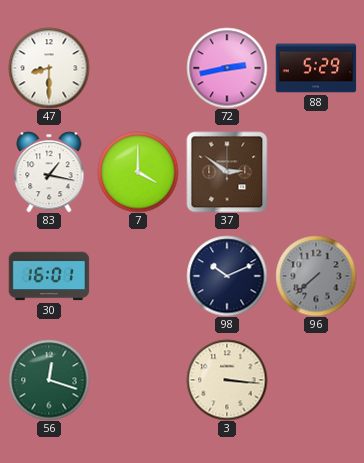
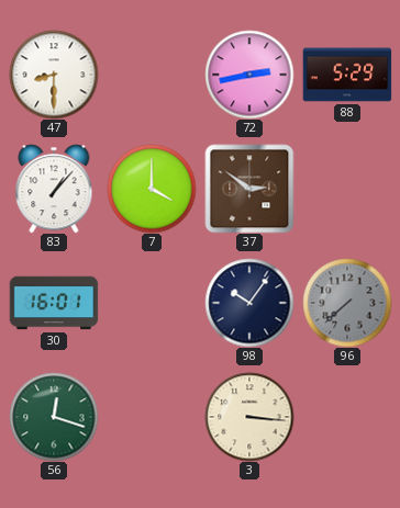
83: 1:17 -> 1:07
98: 10:11 -> 10:06
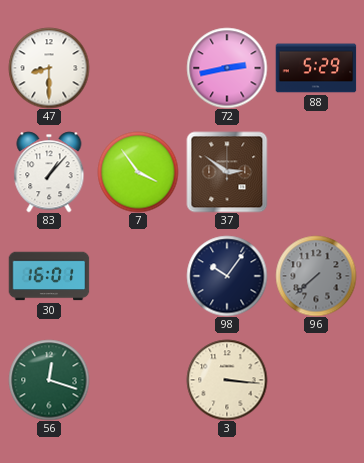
7: 4:00 -> 3:54
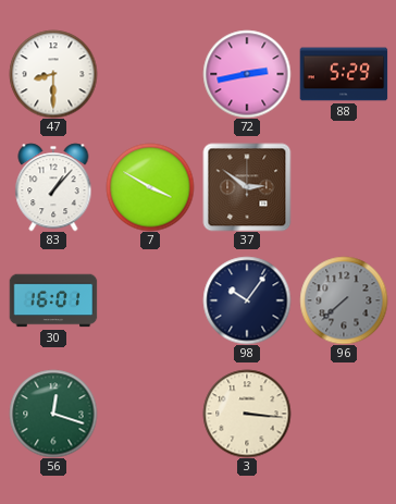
7: 3:54 -> 3:50
